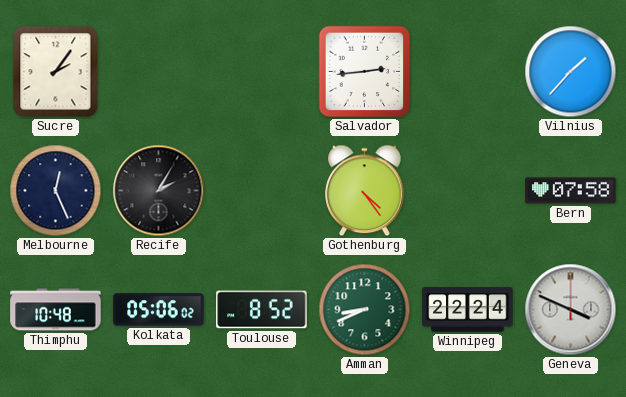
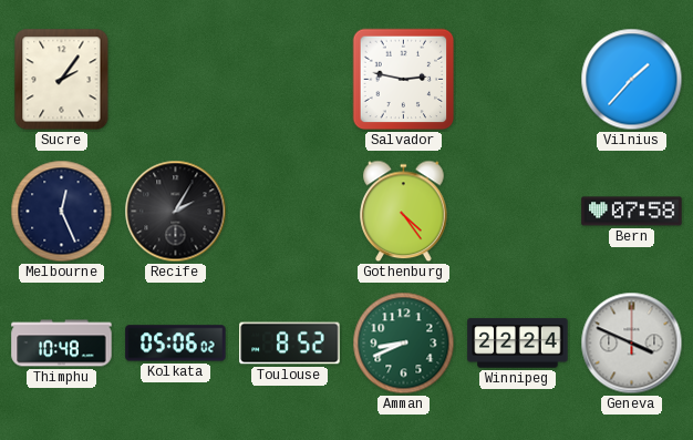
Salvador: 2:44 -> 2:47
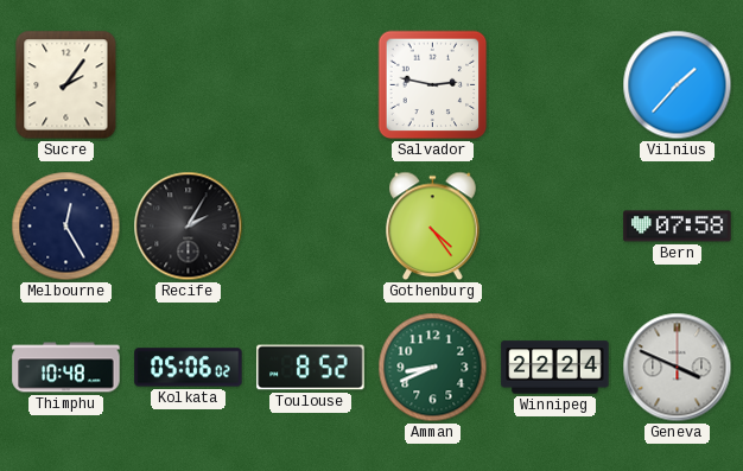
Melbourne: 12:26 -> 12:25
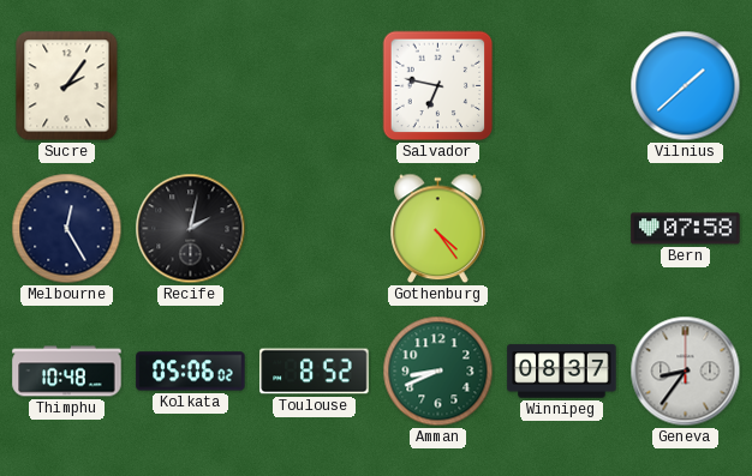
Salvador: 2:47 -> 6:47
Vilnius: 1:37 -> 1:38
Recife: 2:05 -> 2:02
Winnipeg: 22:24 -> 08:37
Geneva: 3:49 -> 8:36
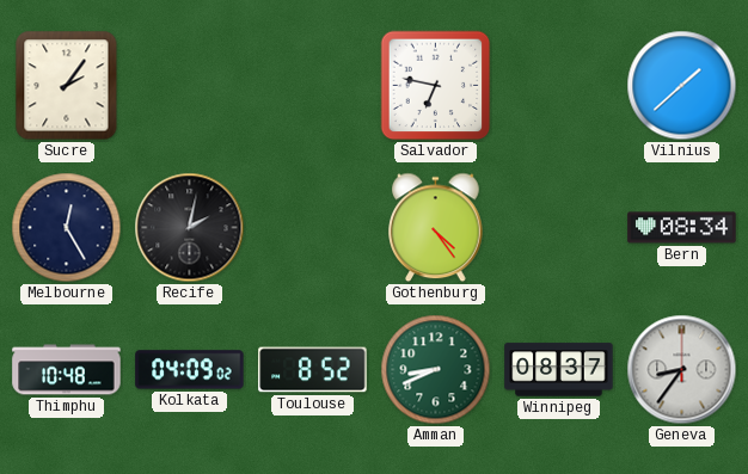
Bern: 07:58 -> 08:34
Kolkata: 05:06 -> 04:09
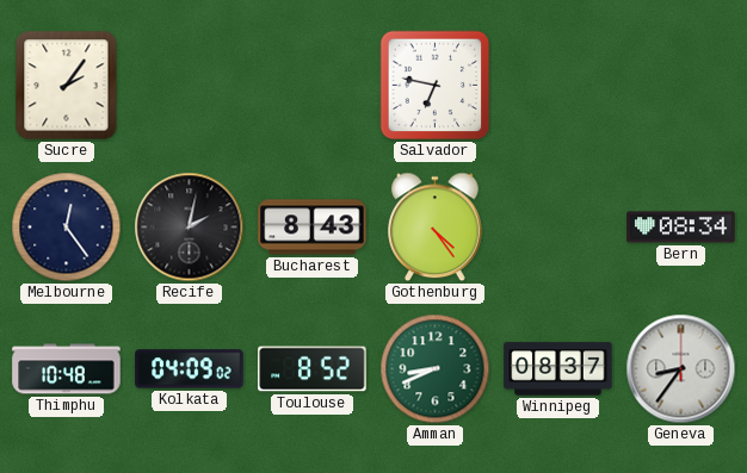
Vilnius: 1:38 -> none
Melbourne: 12:25 -> 12:24
Bucharest: none -> 8:43
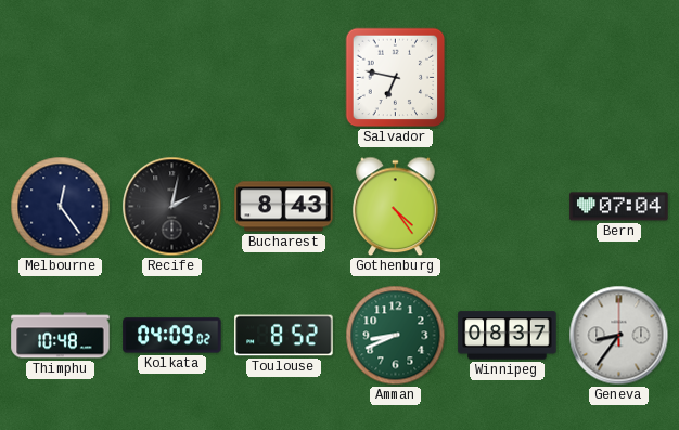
Sucre: 2:06 -> none
Bern: 08:34 -> 07:04
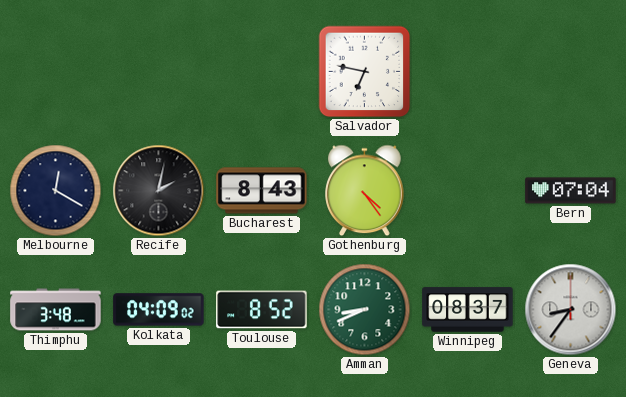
Melbourne: 12:24 -> 12:20
Thimphu: 10:48 -> 3:48
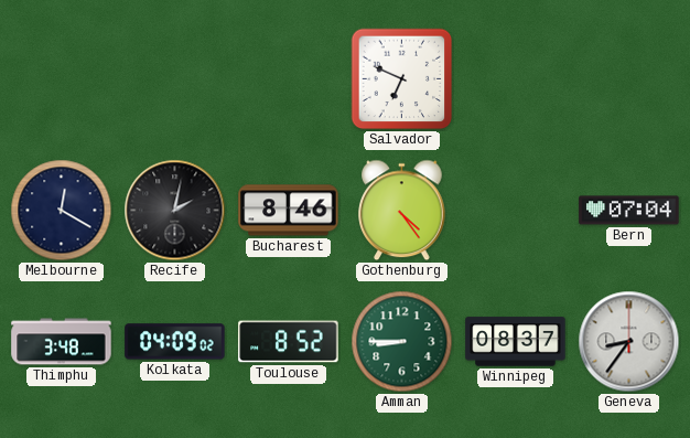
Salvador: 6:47 -> 6:49
Bucharest: 8:43 -> 8:46
Amman: 8:41 -> 8:45
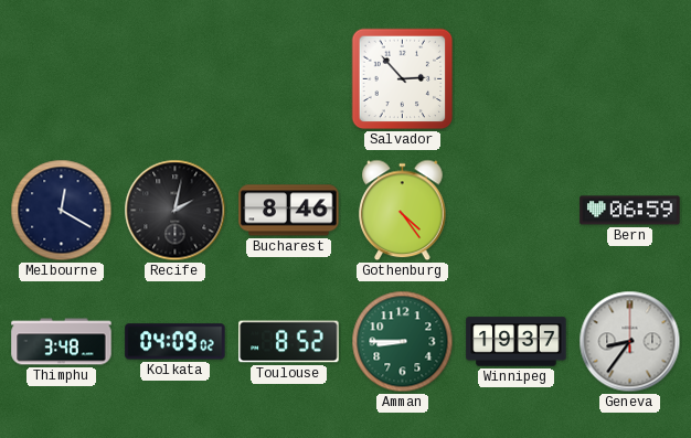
Salvador: 6:49 -> 2:53
Bern: 07:04 -> 06:59
Winnipeg: 08:37 -> 19:37
